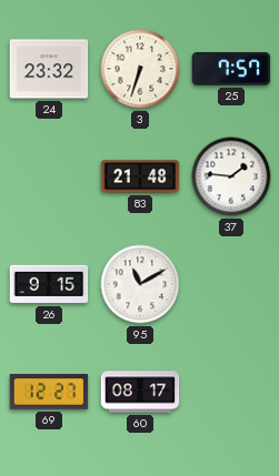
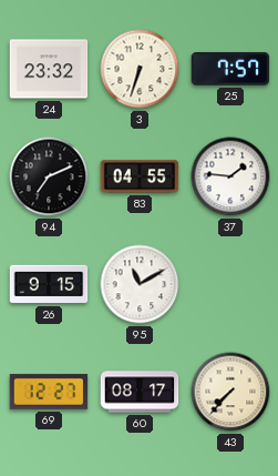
94: none -> 7:11
83: 21:48 -> 04:55
43: none -> 7:37
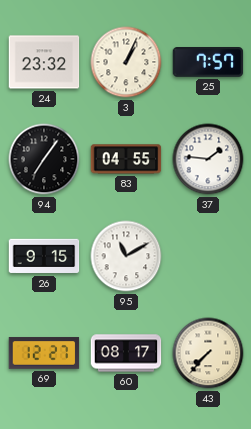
3: 6:33 -> 1:04
94: 7:11 -> 7:06
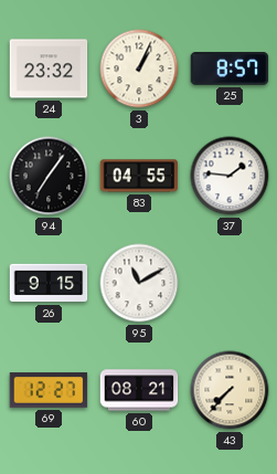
25: 7:57 -> 8:57
60: 08:17 -> 08:21
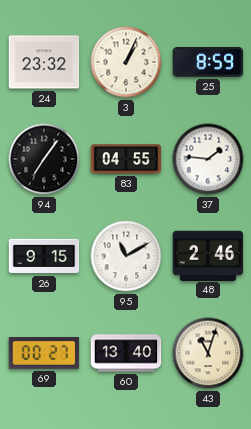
25: 8:57 -> 8:59
48: none -> 2:46
69: 12:27 -> 00:27
60: 08:21 -> 13:40
43: 7:37 -> 11:03
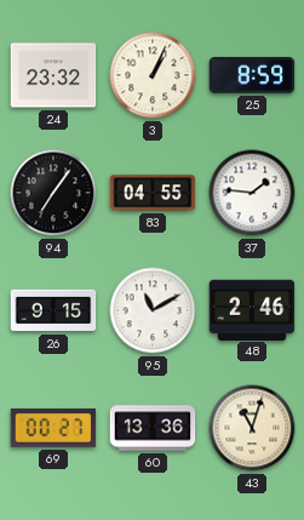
60: 13:40 -> 13:36
